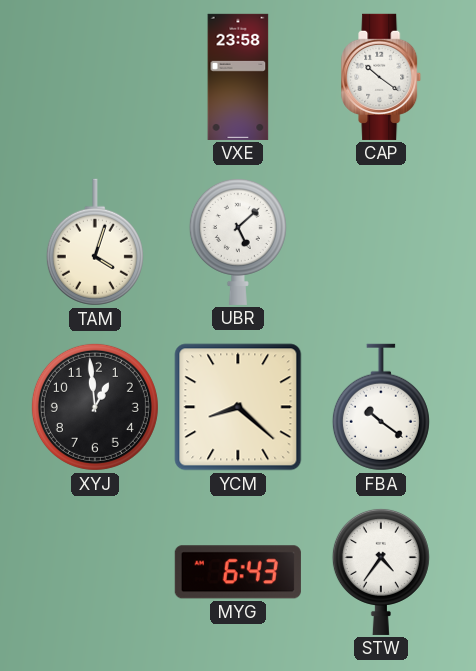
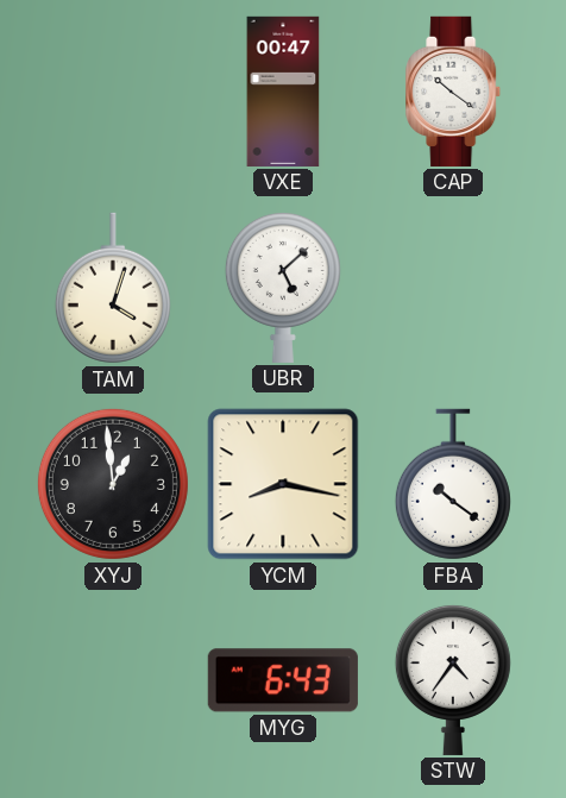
VXE: 23:58 -> 00:47
YCM: 8:22 -> 8:17
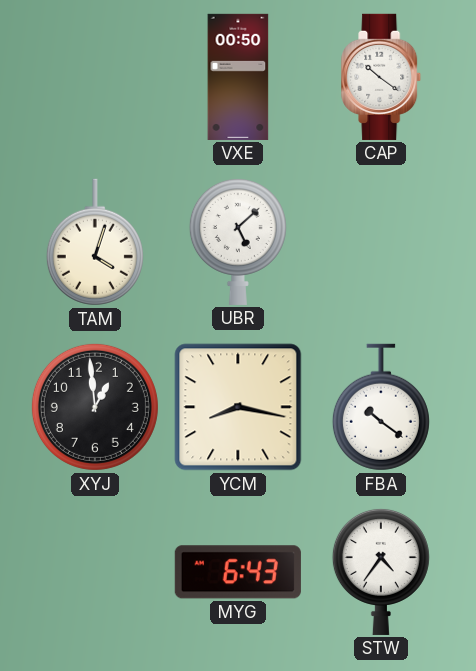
VXE: 00:47 -> 00:50
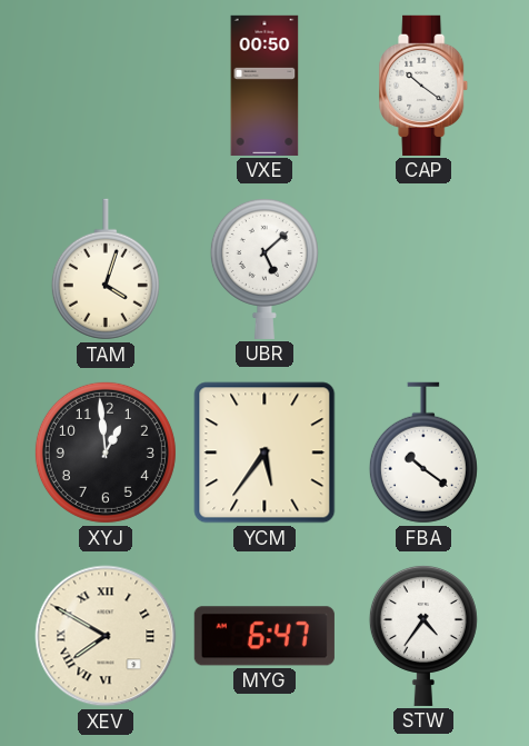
YCM: 8:17 -> 5:36
XEV: none -> 7:50
MYG: 6:43 -> 6:47
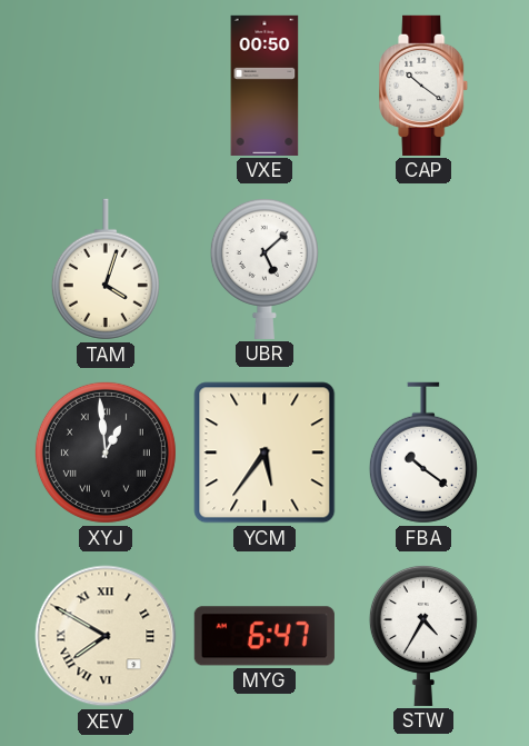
XYJ numerals: Arabic -> Roman
STW: 4:36 -> 4:35
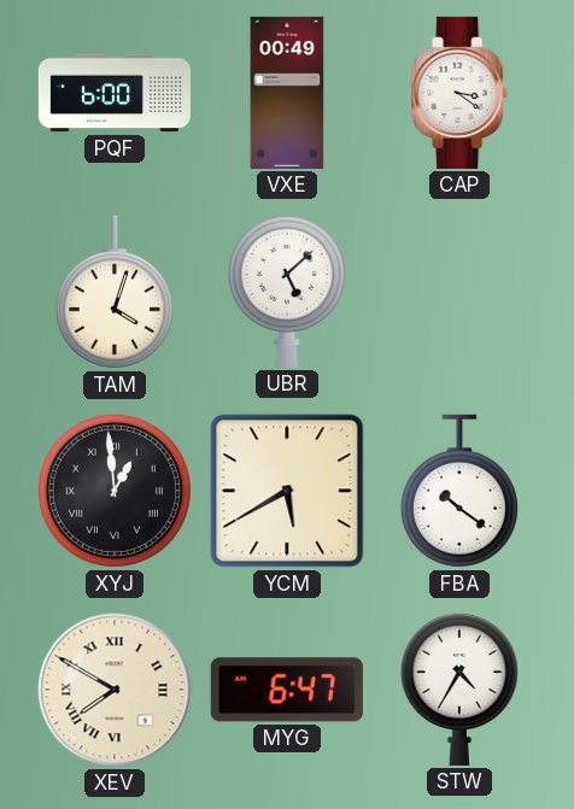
PQF: none -> 6:00
VXE: 00:50 -> 00:49
CAP: 10:21 -> 3:21
YCM: 5:36 -> 5:40
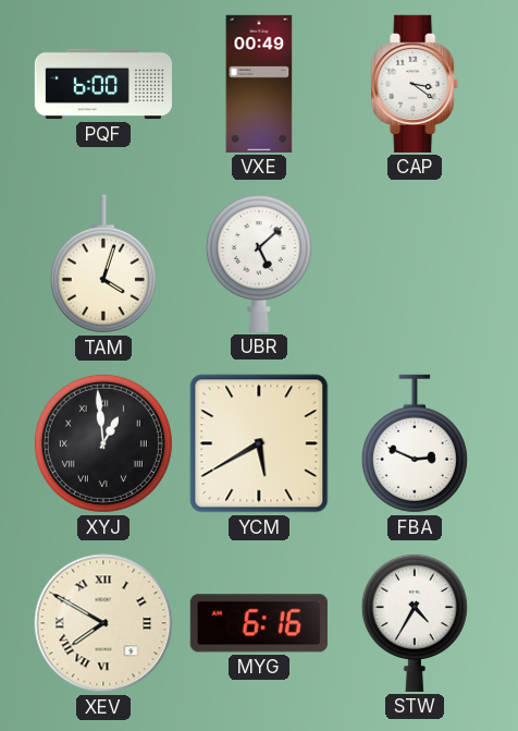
FBA: 10:21 -> 2:49
MYG: 6:47 -> 6:16
